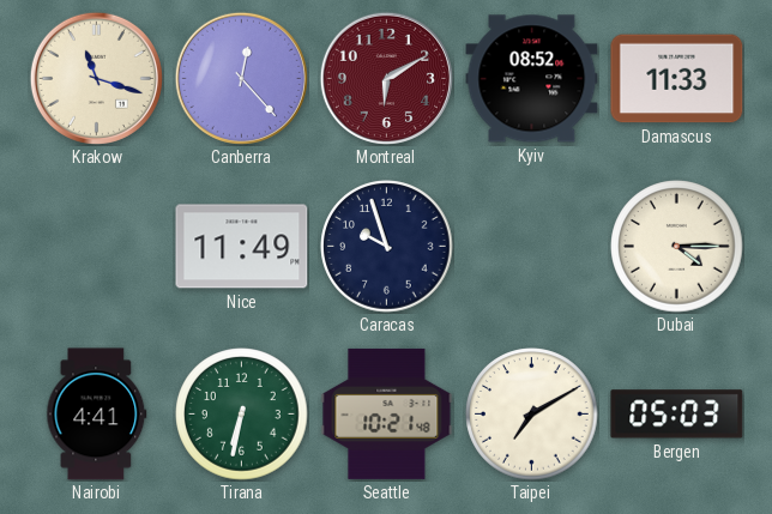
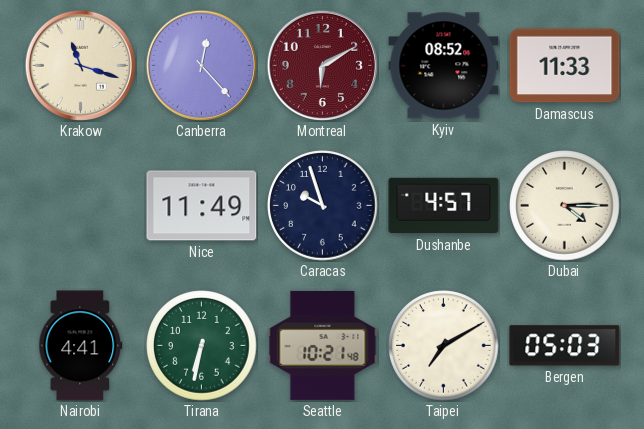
Dushanbe: none -> 4:57
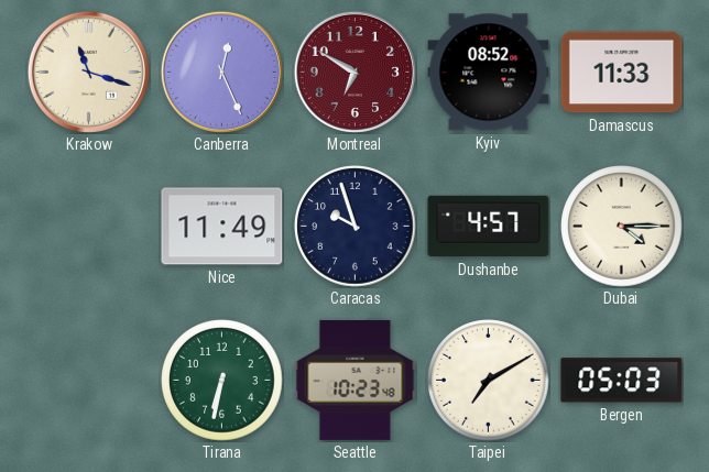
Canberra: 12:23 -> 12:26
Montreal: 6:10 -> 6:50
Nairobi: 4:41 -> none
Seattle: 10:21 -> 10:23
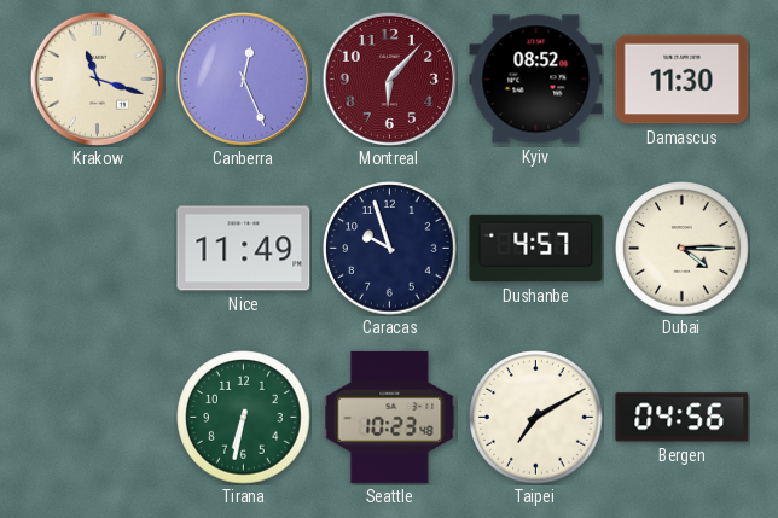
Montreal: 6:50 -> 6:07
Damascus: 11:33 -> 11:30
Bergen: 05:03 -> 04:56
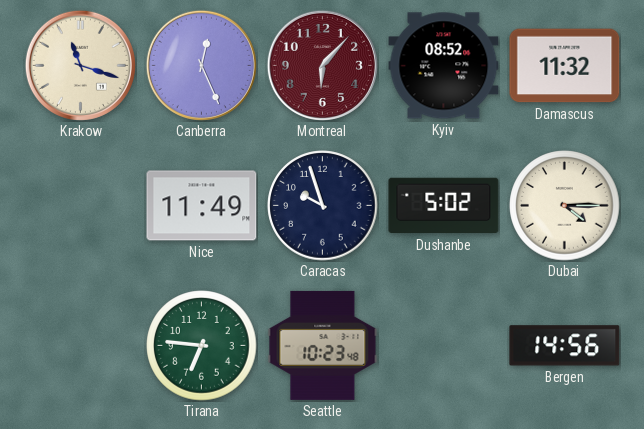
Damascus: 11:30 -> 11:32
Dushanbe: 4:57 -> 5:02
Tirana: 6:32 -> 6:46
Taipei: 7:10 -> none
Bergen: 04:56 -> 14:56
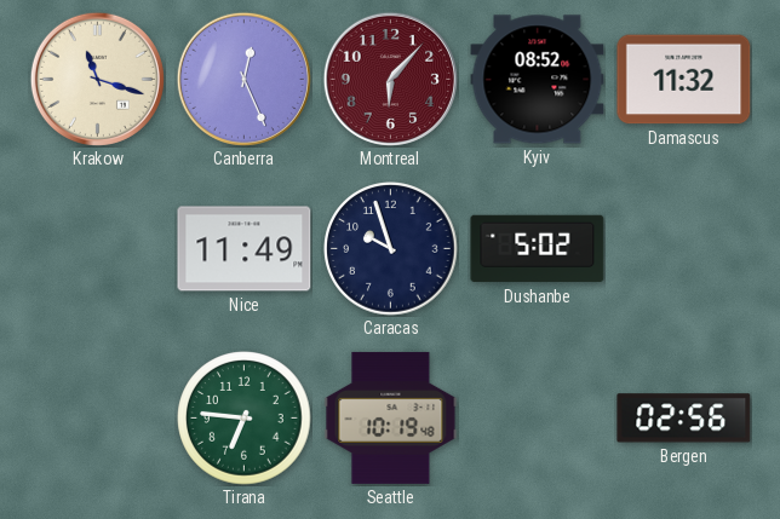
Dubai: 4:15 -> none
Seattle: 10:23 -> 10:19
Bergen: 14:56 -> 02:56
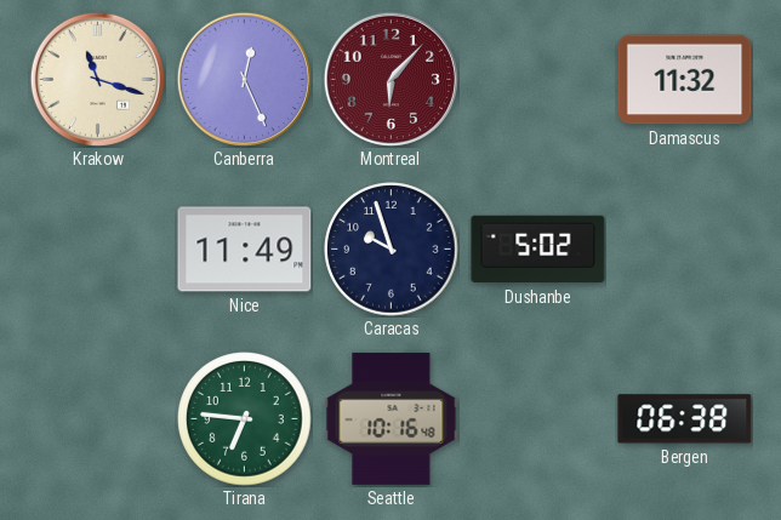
Kyiv: 08:52 -> none
Seattle: 10:19 -> 10:16
Bergen: 02:56 -> 06:38
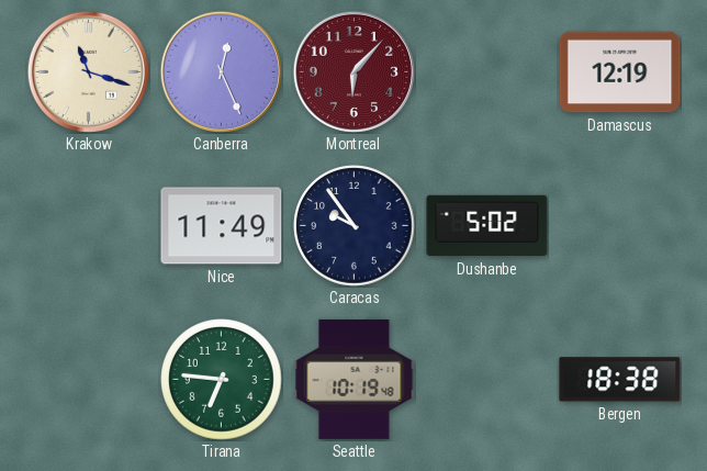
Damascus: 11:32 -> 12:19
Caracas: 9:57 -> 9:54
Seattle: 10:16 -> 10:19
Bergen: 06:38 -> 18:38
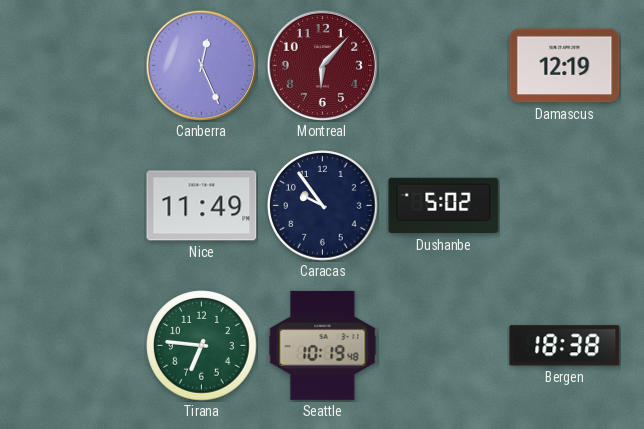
Krakow: 11:18 -> none
